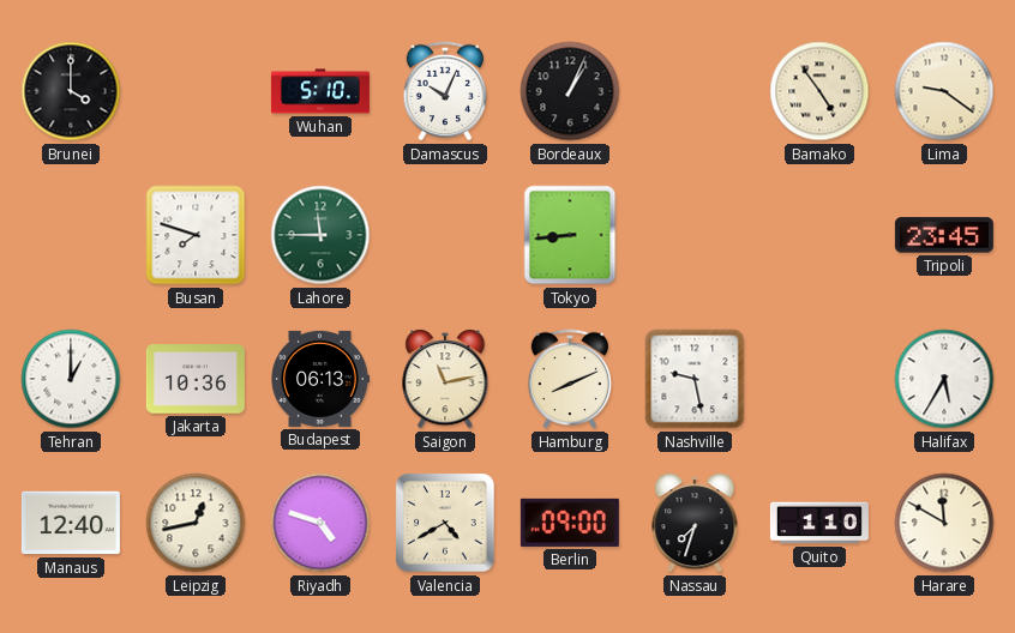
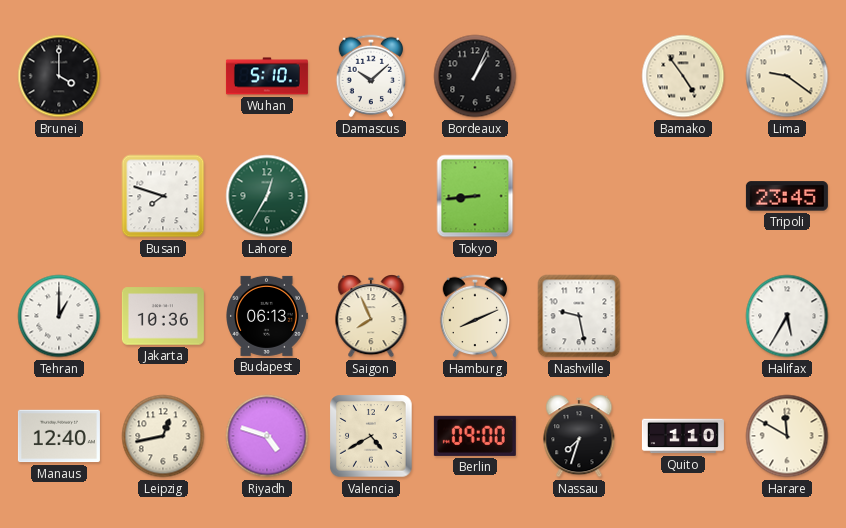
Damascus: 10:04 -> 10:08
Lahore: 11:45 -> 12:35
Saigon: 11:13 -> 7:56
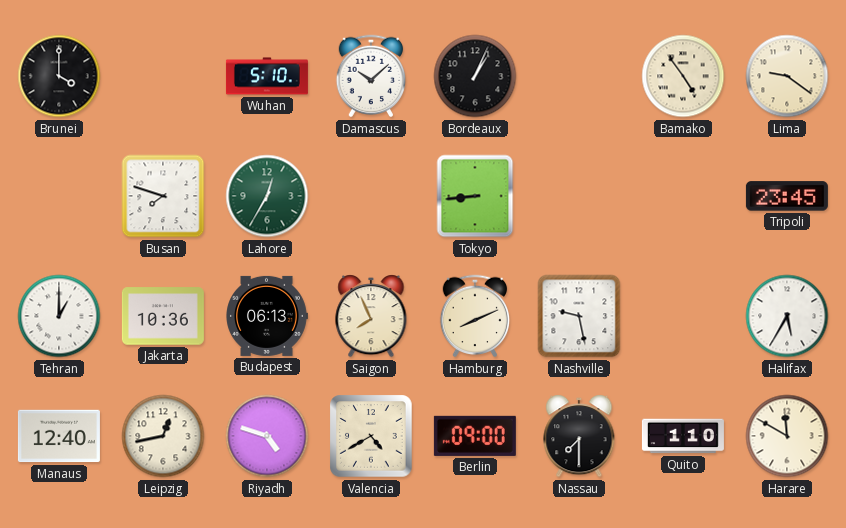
Nassau: 7:33 -> 7:30
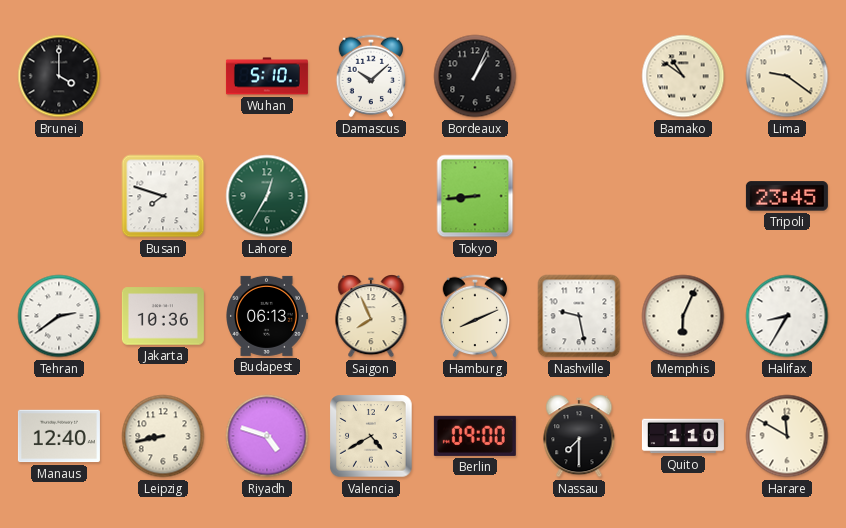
Bamako: 4:54 -> 10:51
Tehran: 1:00 -> 2:39
Memphis: none -> 6:04
Halifax: 5:35 -> 8:35
Leipzig: 12:43 -> 8:43
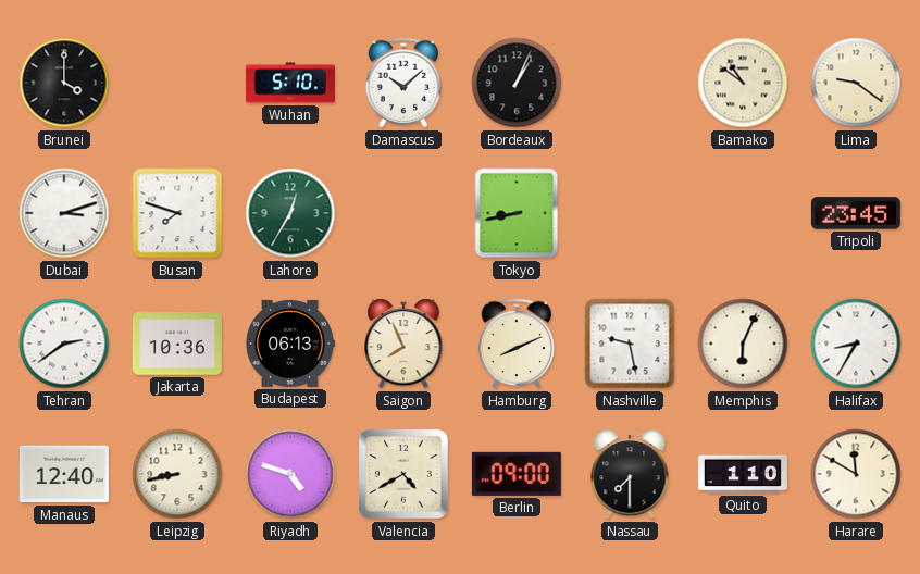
Dubai: none -> 3:12
Tokyo: 8:44 -> 8:43
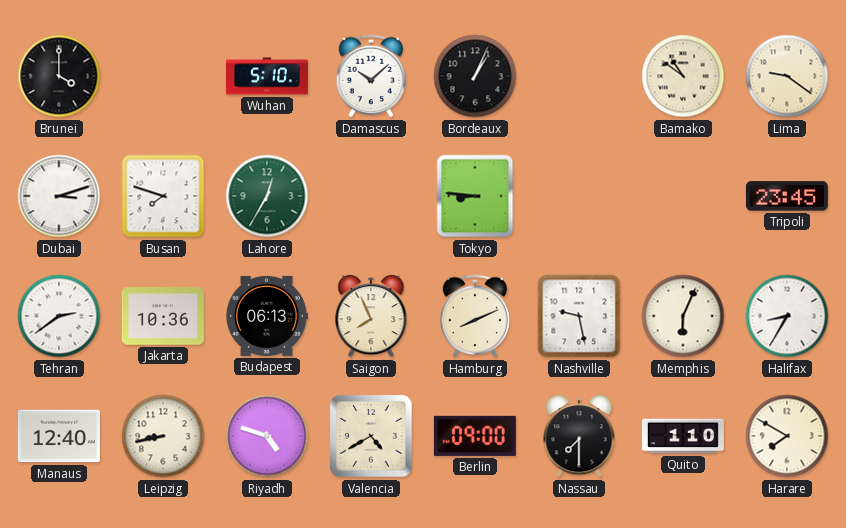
Tokyo: 8:43 -> 8:46
Harare: 11:50 -> 7:50
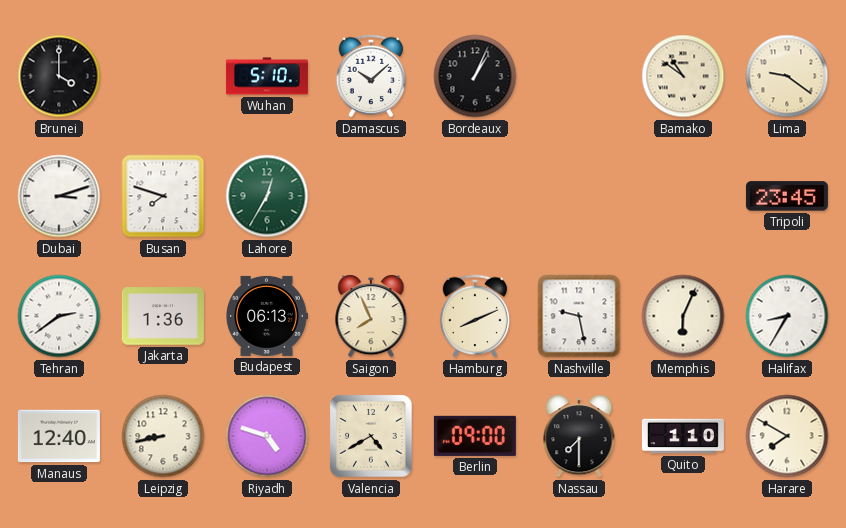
Tokyo: 8:46 -> none
Jakarta: 10:36 -> 1:36
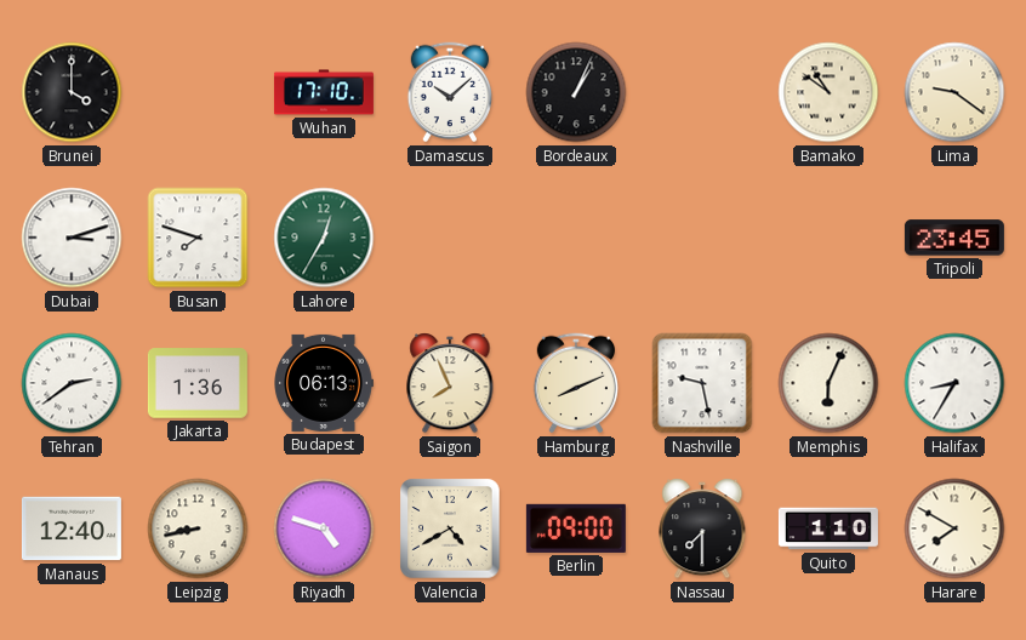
Wuhan: 5:10 -> 17:10
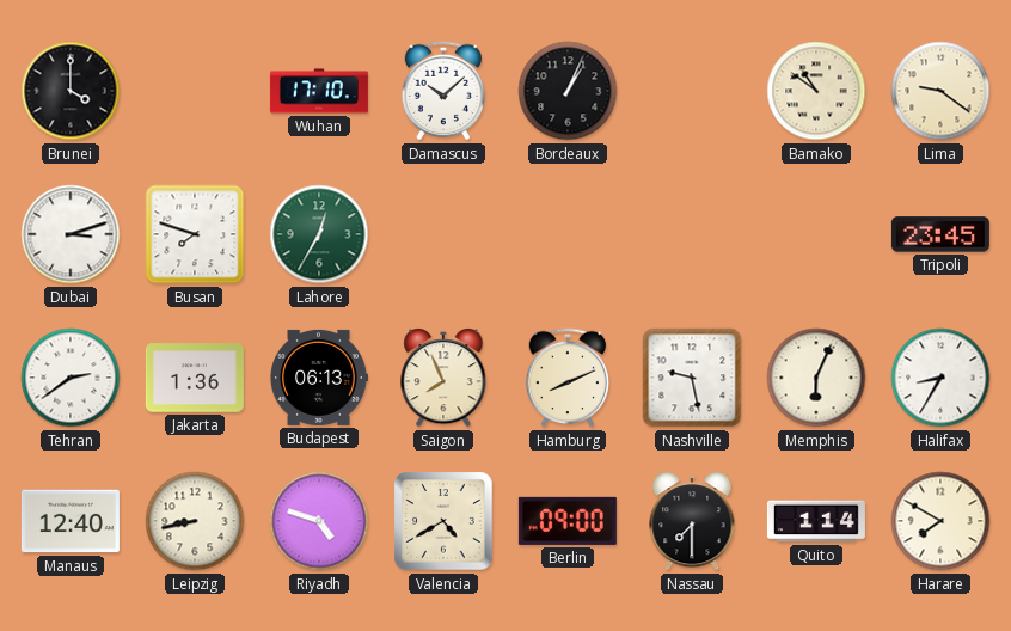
Quito: 1:10 -> 1:14
